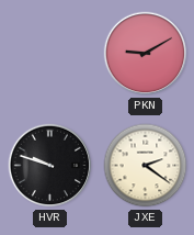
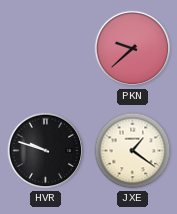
PKN: 9:10 -> 9:38
JXE: 2:21 -> 1:21
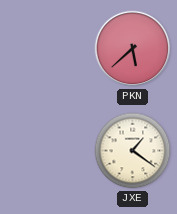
PKN: 9:38 -> 5:38
HVR: 9:48 -> none
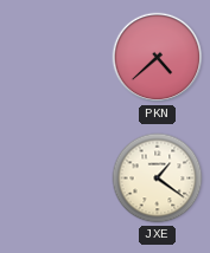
PKN: 5:38 -> 4:38
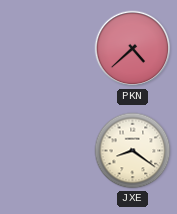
JXE: 1:21 -> 8:21
